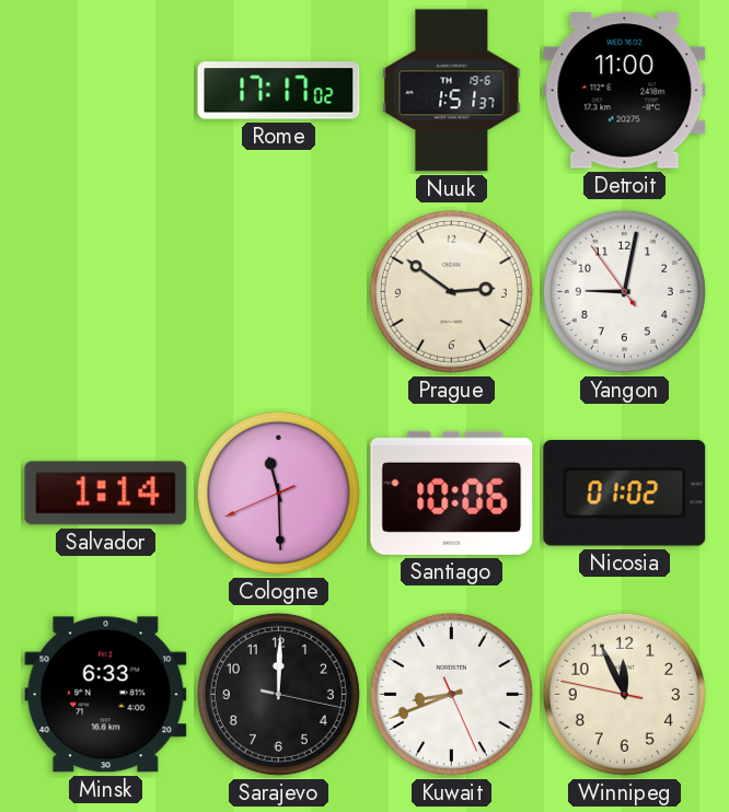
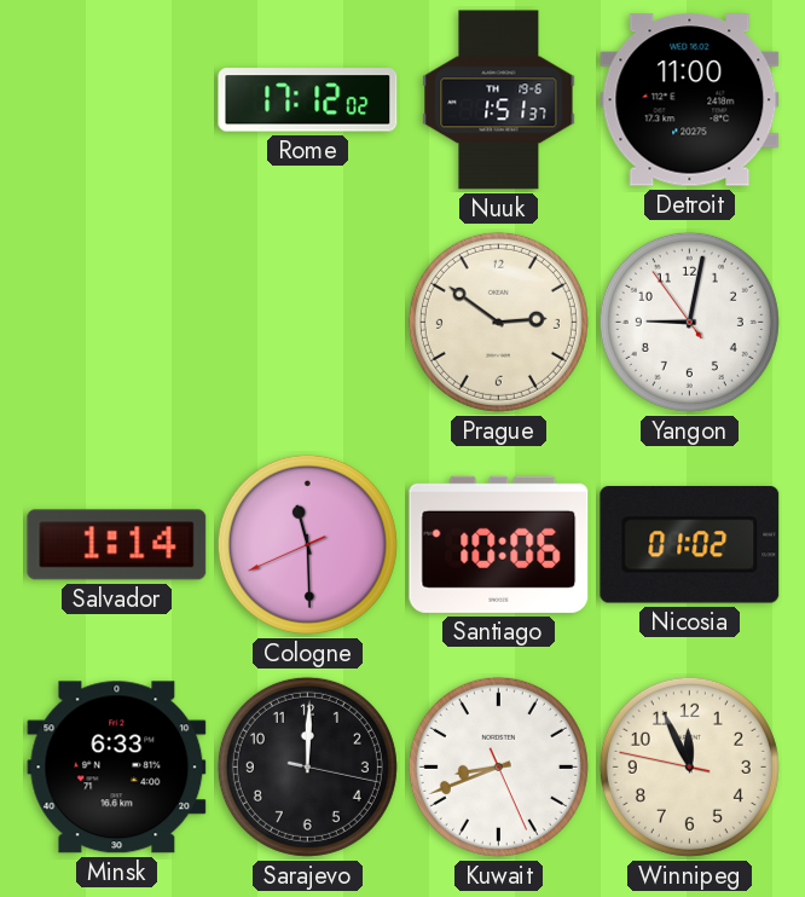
Rome: 17:17 -> 17:12
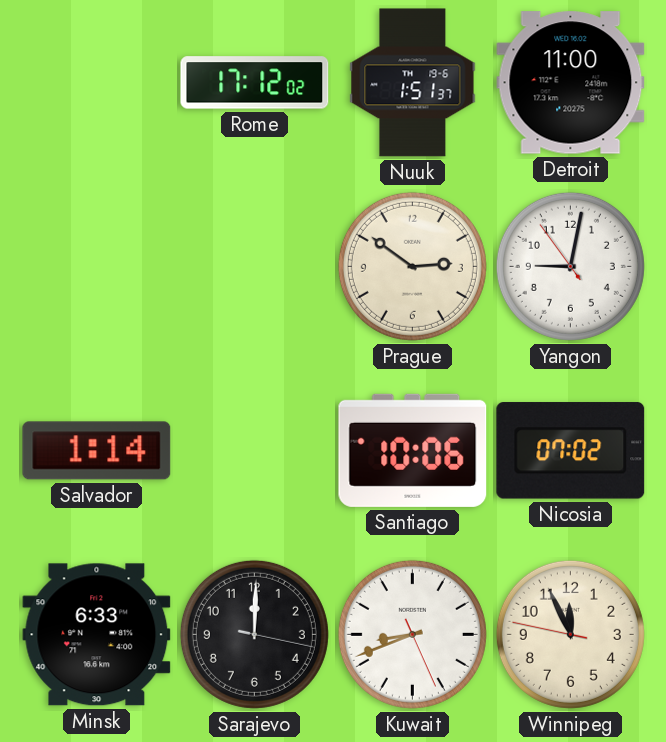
Cologne: 11:29 -> none
Nicosia: 01:02 -> 07:02
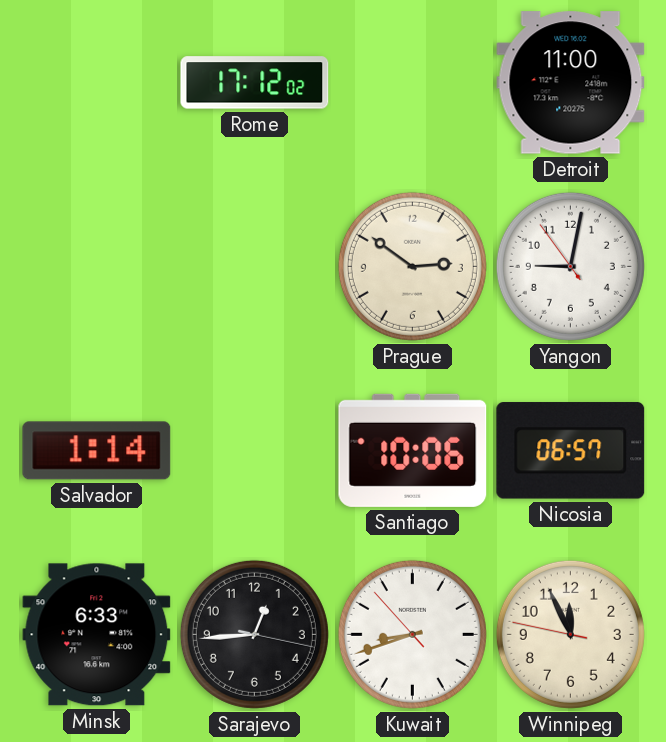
Nuuk: 1:51 -> none
Nicosia: 07:02 -> 06:57
Sarajevo: 12:00 -> 12:44
Kuwait: 8:41:26 -> 8:41:53
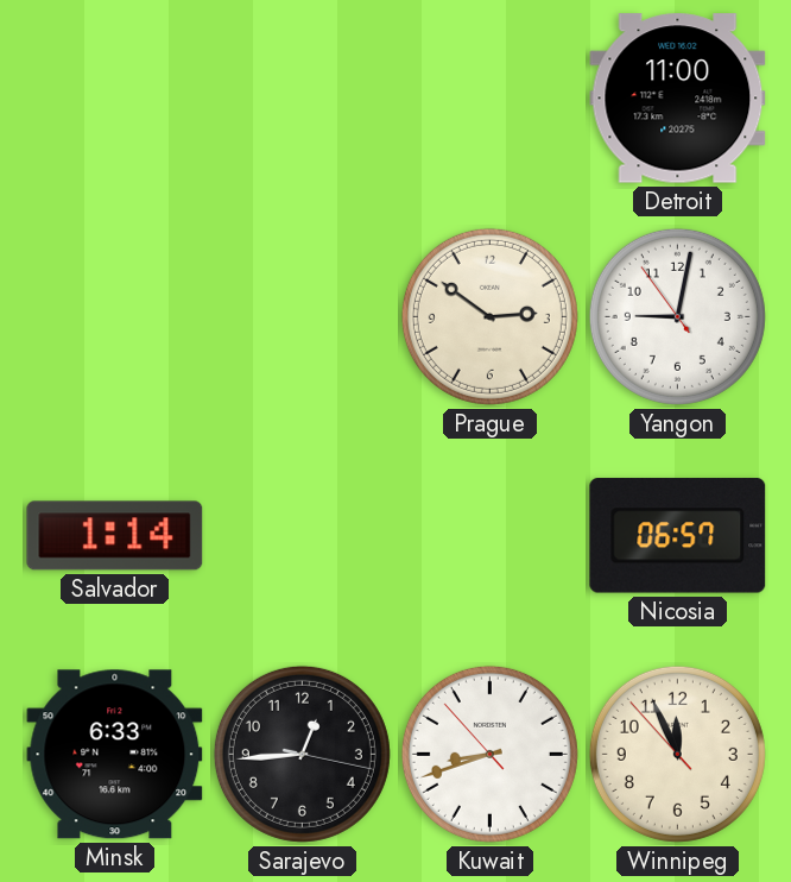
Rome: 17:12 -> none
Santiago: 10:06 -> none
Winnipeg: 11:55:47 -> 11:55:53
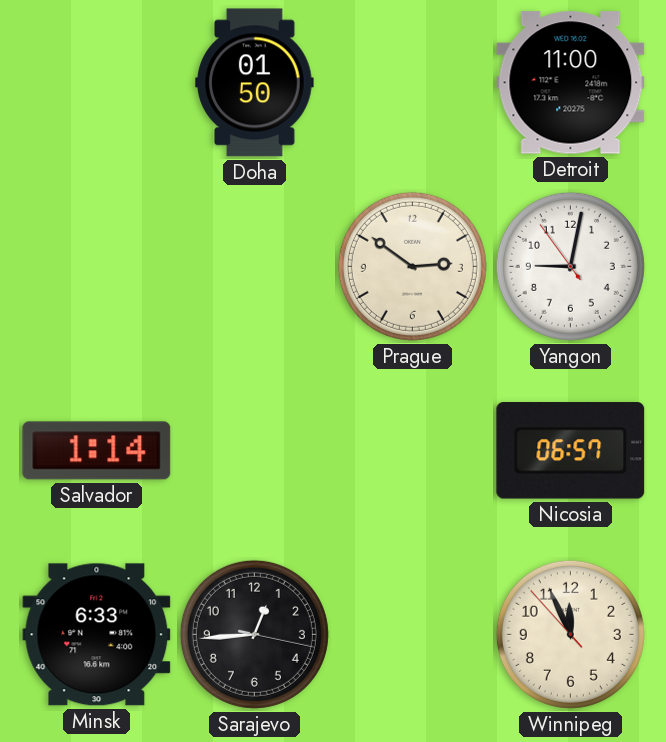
Doha: none -> 01:50
Kuwait: 8:41 -> none
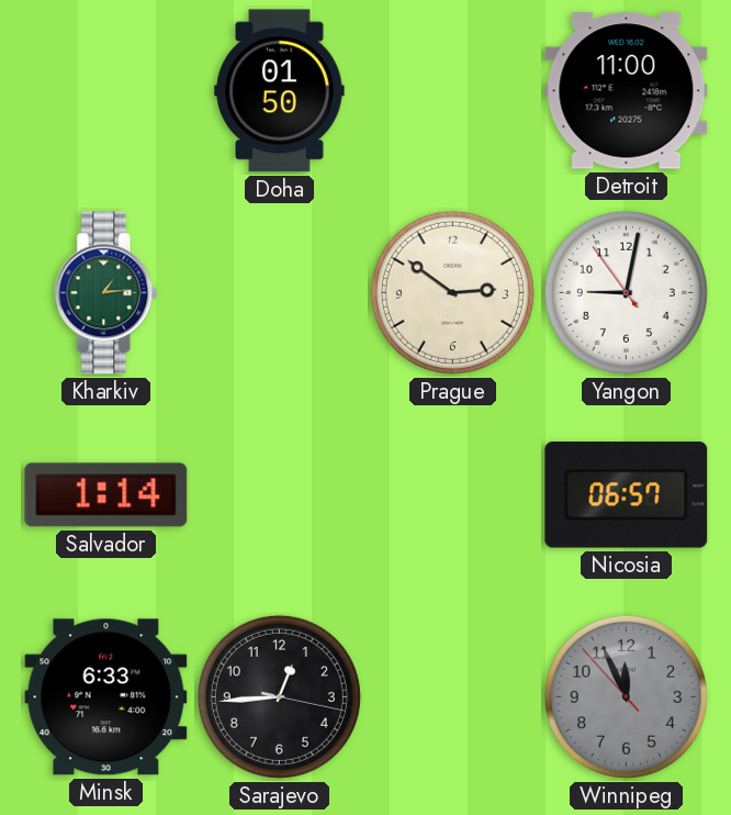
Kharkiv: none -> 1:14
Winnipeg dial: cream -> grey
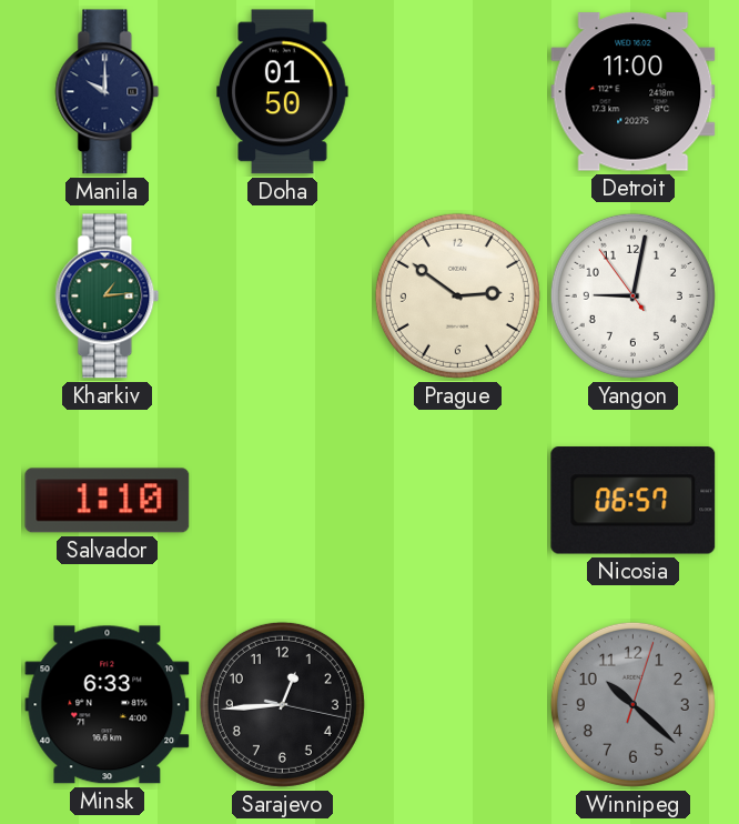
Manila: none -> 10:00
Salvador: 1:14 -> 1:10
Winnipeg: 11:55 -> 10:22
